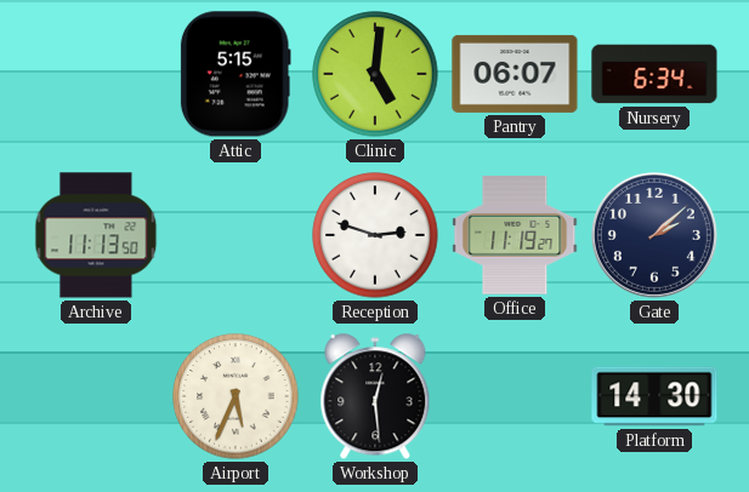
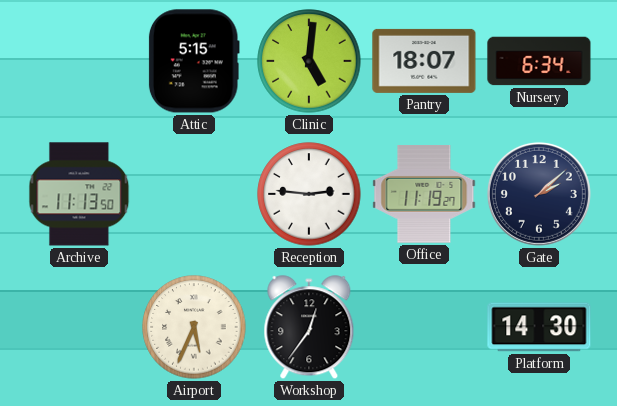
Pantry: 06:07 -> 18:07
Reception: 2:48 -> 2:46
Workshop: 12:29 -> 12:36
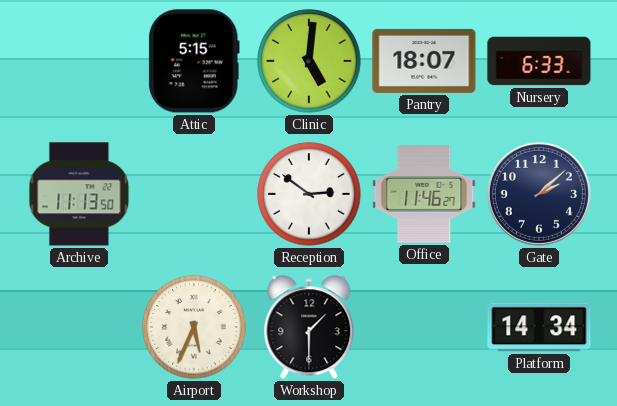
Nursery: 6:34 -> 6:33
Reception: 2:46 -> 2:51
Office: 11:19 -> 11:46
Workshop: 12:36 -> 1:30
Platform: 14:30 -> 14:34
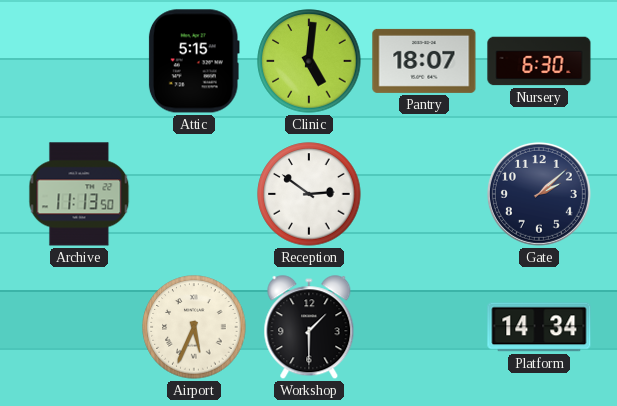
Nursery: 6:33 -> 6:30
Office: 11:46 -> none
